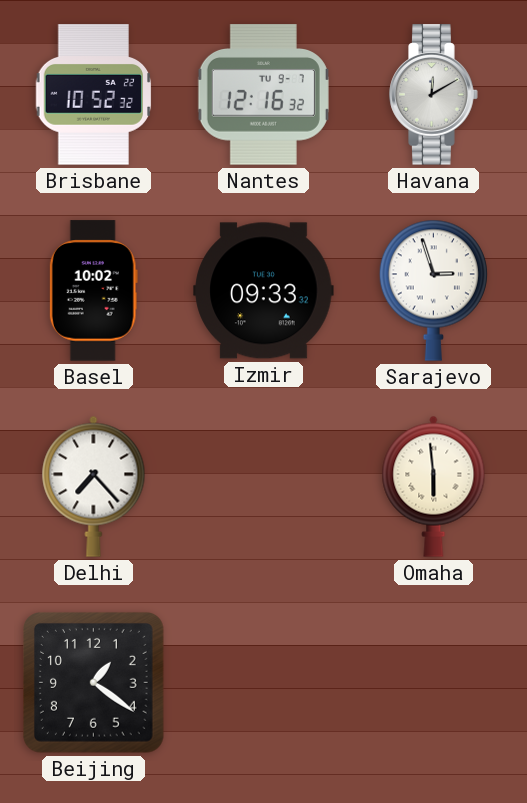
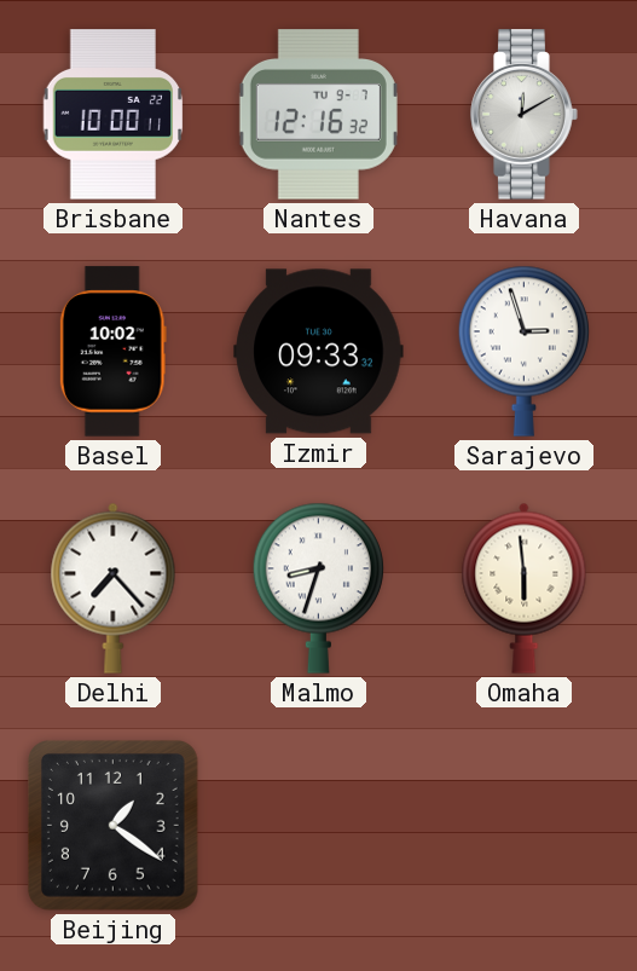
Brisbane: 10:52 -> 10:00
Malmo: none -> 8:33
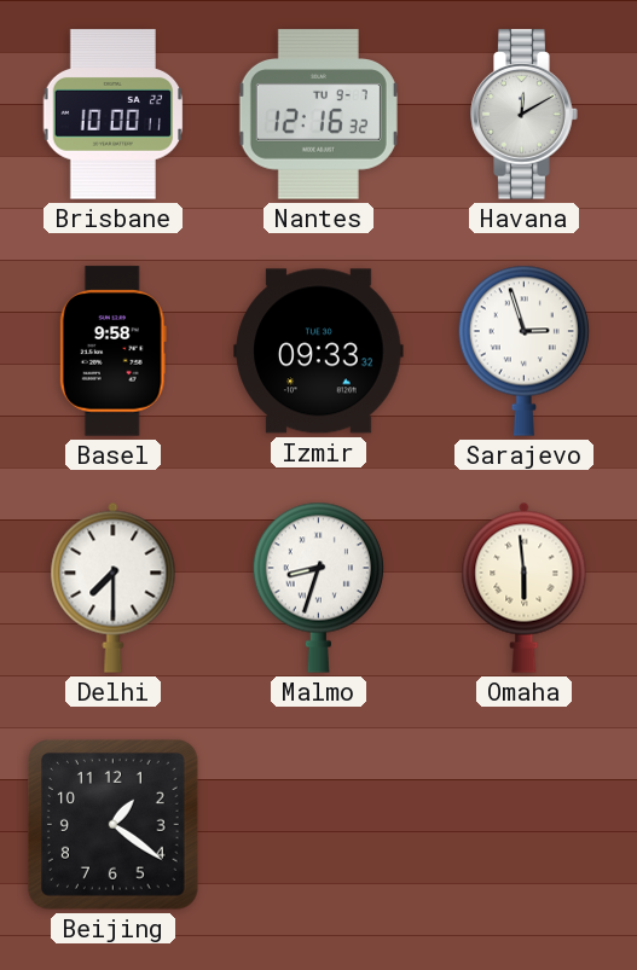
Basel: 10:02 -> 9:58
Delhi: 7:23 -> 7:30
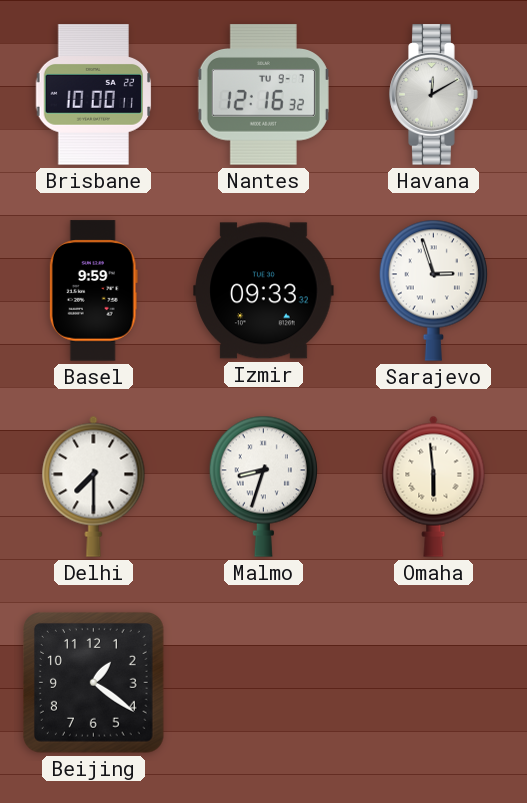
Basel: 9:58 -> 9:59
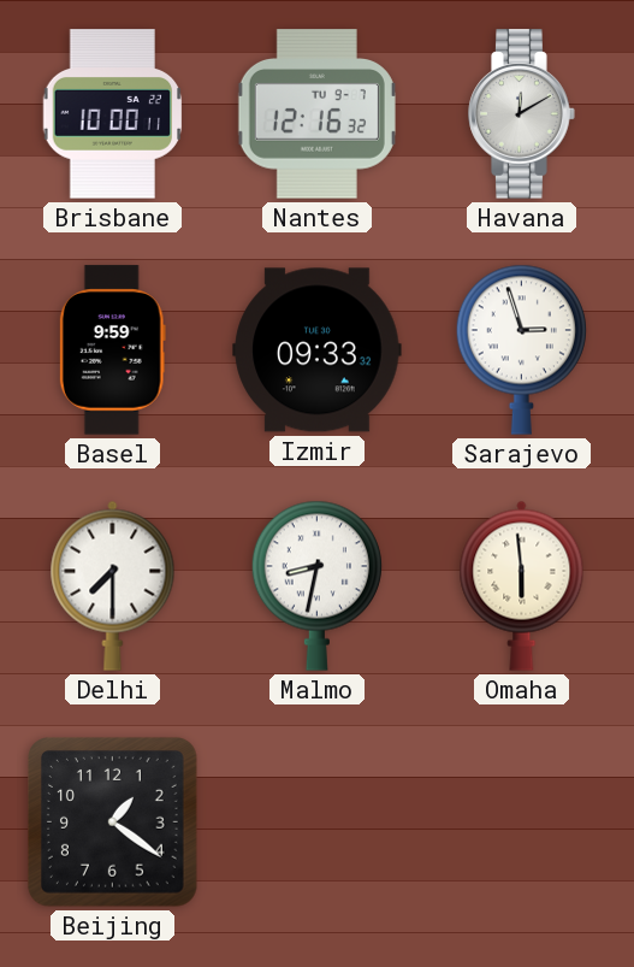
Malmo: 8:33 -> 8:32
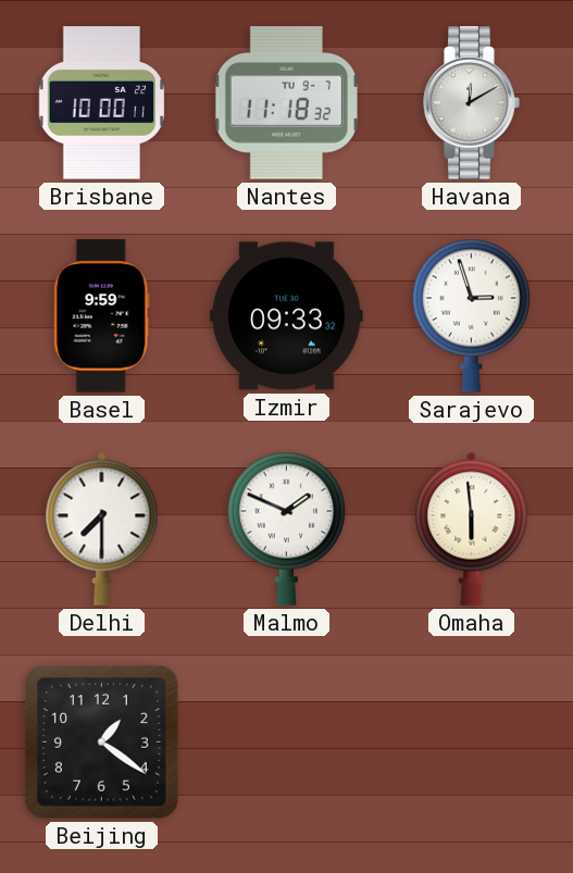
Nantes: 12:16 -> 11:18
Malmo: 8:32 -> 1:49
